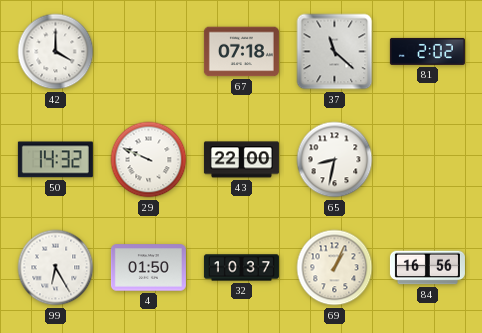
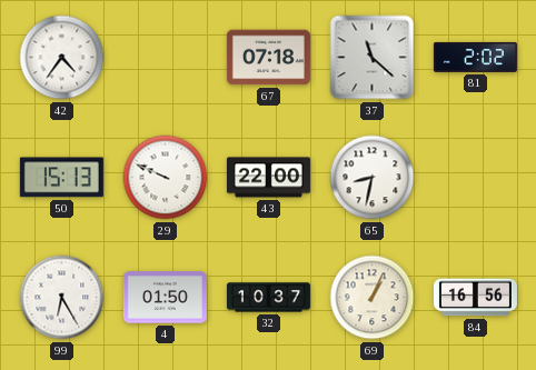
42: 4:00 -> 4:36
50: 14:32 -> 15:13
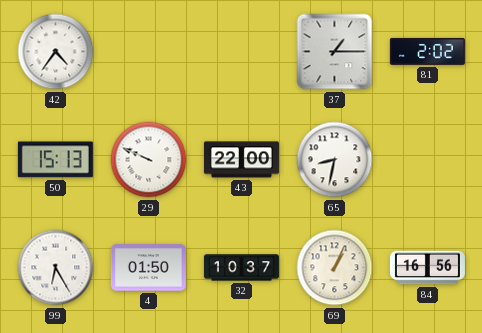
67: 07:18 -> none
37: 11:22 -> 1:15
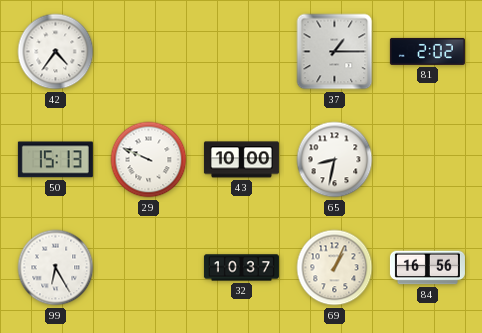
43: 22:00 -> 10:00
4: 01:50 -> none
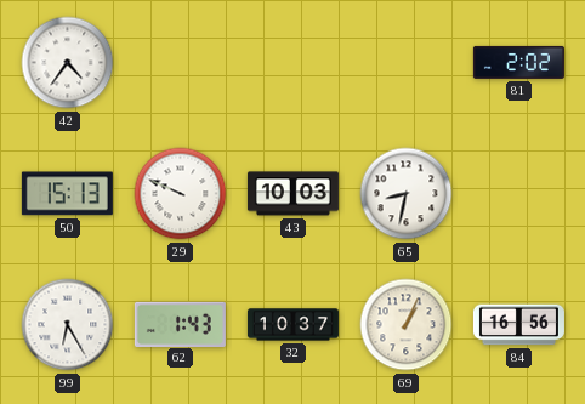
37: 1:15 -> none
43: 10:00 -> 10:03
62: none -> 1:43
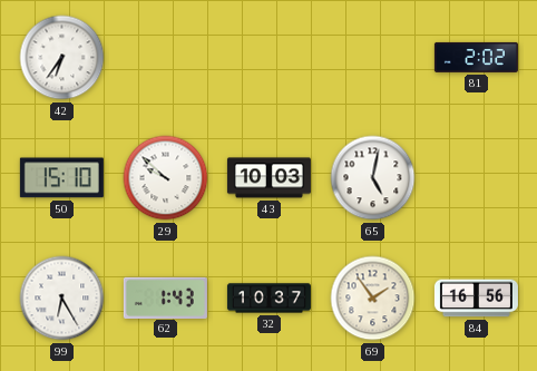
42: 4:36 -> 6:36
50: 15:13 -> 15:10
29: 9:49 -> 9:52
65: 8:32 -> 5:02
69: 1:04 -> 1:54
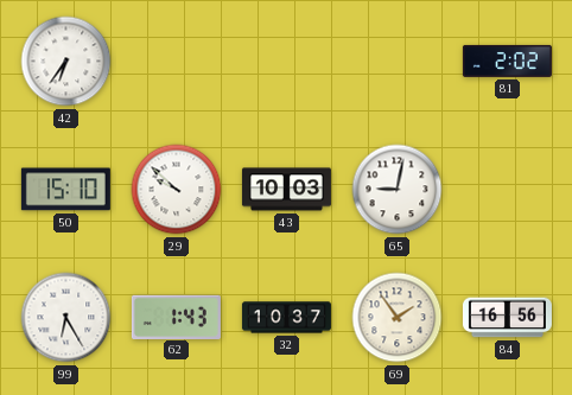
65: 5:02 -> 9:02
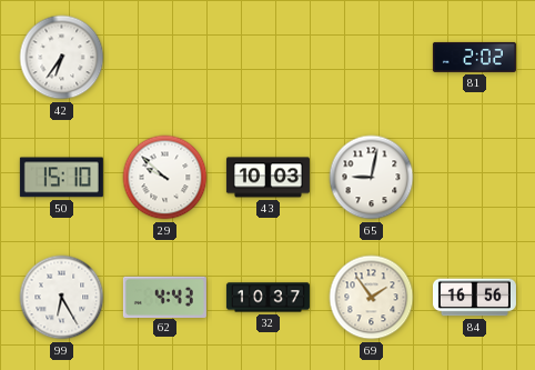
62: 1:43 -> 4:43
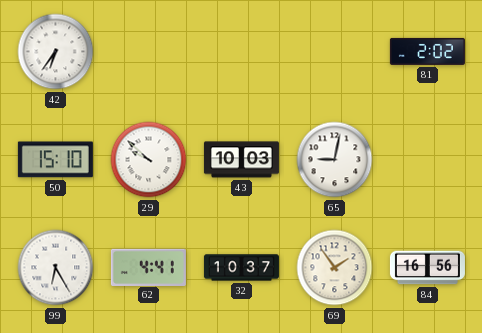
62: 4:43 -> 4:41
